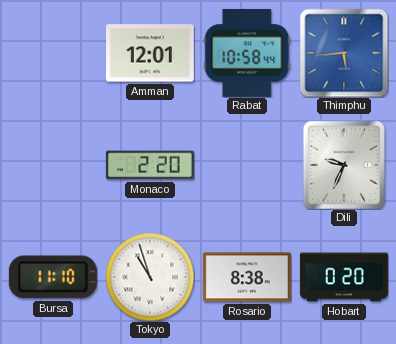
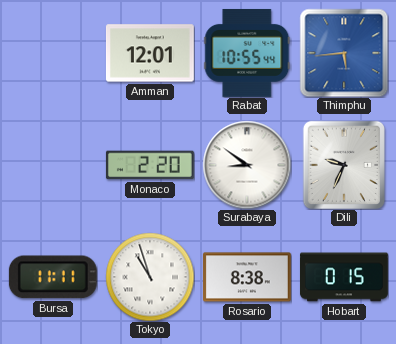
Rabat: 10:58 -> 10:55
Surabaya: none -> 8:51
Bursa: 11:10 -> 11:11
Hobart: 0:20 -> 0:15
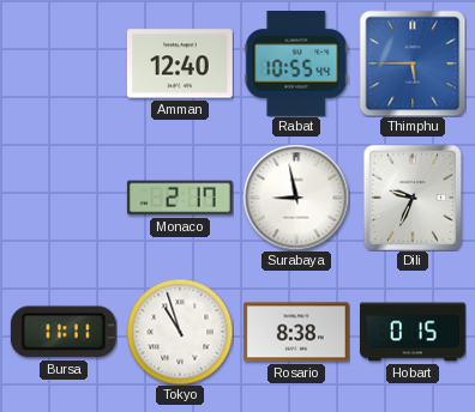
Amman: 12:01 -> 12:40
Thimphu: 5:44 -> 5:45
Monaco: 2:20 -> 2:17
Surabaya: 8:51 -> 8:58
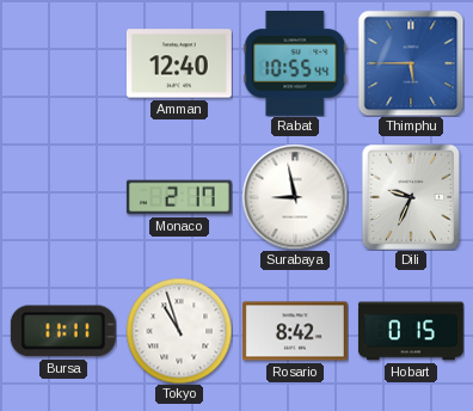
Rosario: 8:38 -> 8:42
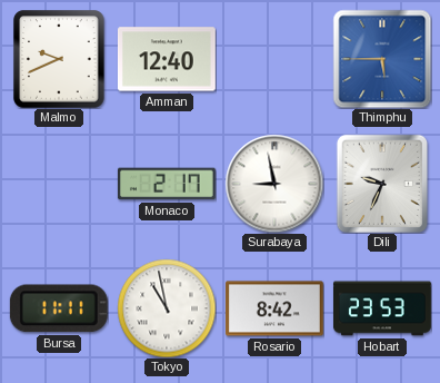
Malmo: none -> 9:41
Rabat: 10:55 -> none
Tokyo: 10:57 -> 10:58
Hobart: 0:15 -> 23:53
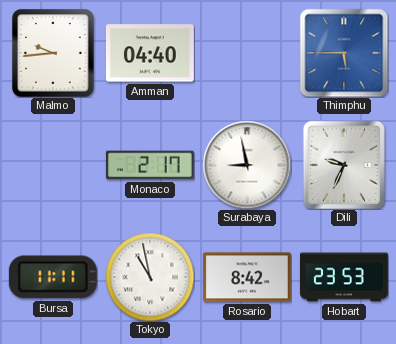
Malmo: 9:41 -> 9:44
Amman: 12:40 -> 04:40
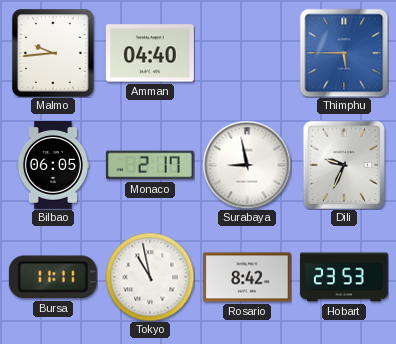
Bilbao: none -> 06:05
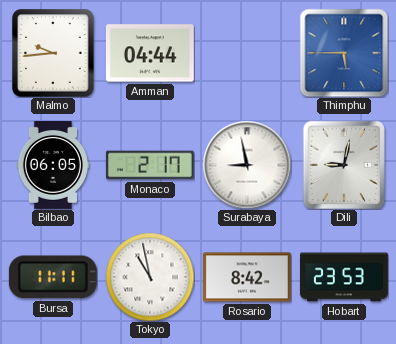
Amman: 04:40 -> 04:44
Dili: 9:34 -> 9:02
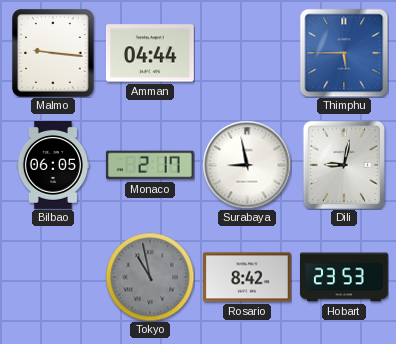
Malmo: 9:44 -> 9:16
Bursa: 11:11 -> none
Tokyo dial: white -> grey
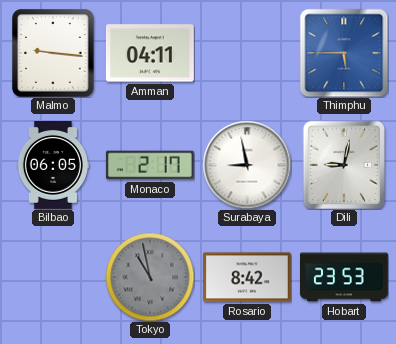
Amman: 04:44 -> 04:11
